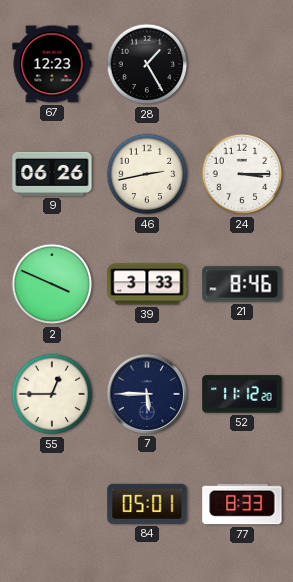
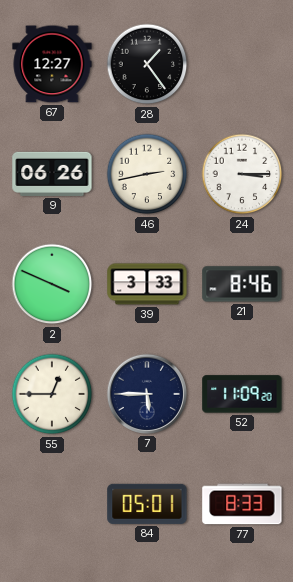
67: 12:23 -> 12:27
28: 1:25 -> 1:24
52: 11:12 -> 11:09
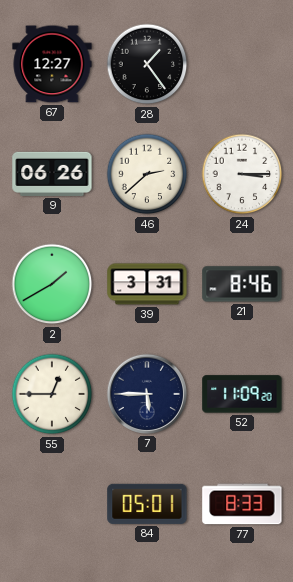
46: 2:43 -> 2:38
2: 3:49 -> 1:40
39: 3:33 -> 3:31
